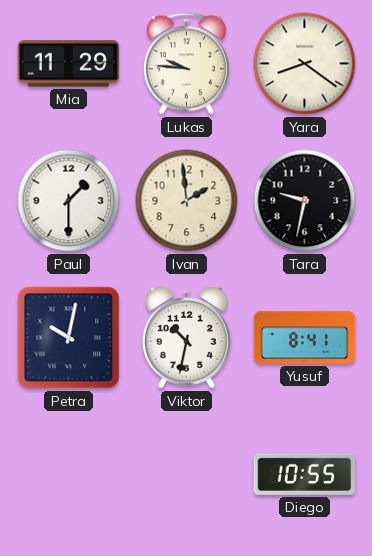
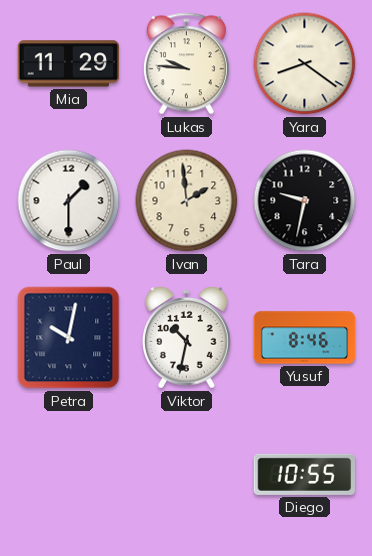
Yusuf: 8:41 -> 8:46
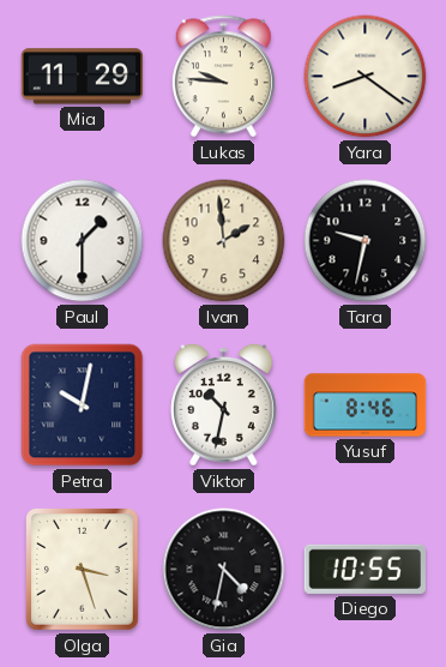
Olga: none -> 3:27
Gia: none -> 4:32
